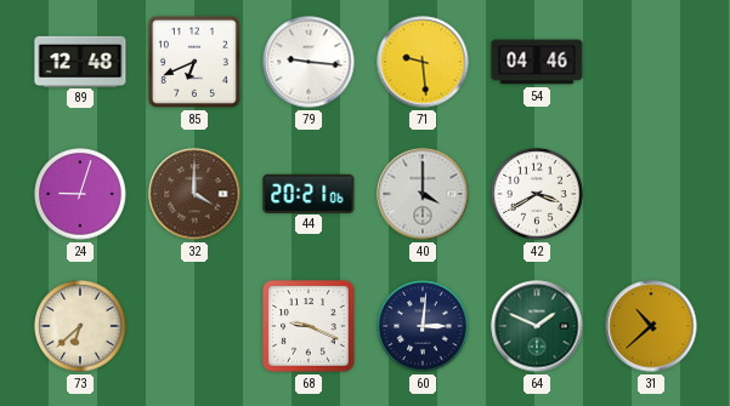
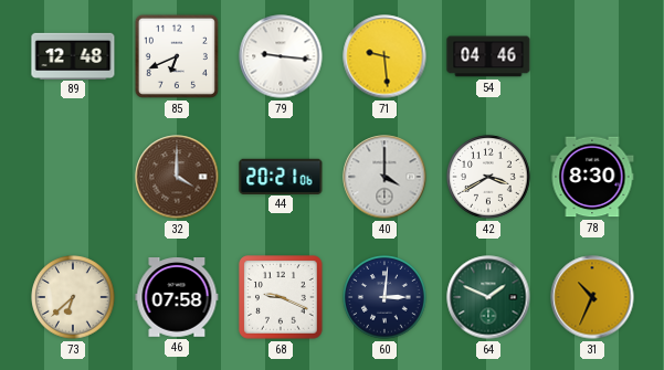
24: 9:03 -> none
78: none -> 8:30
46: none -> 07:58
31: 10:38 -> 10:34
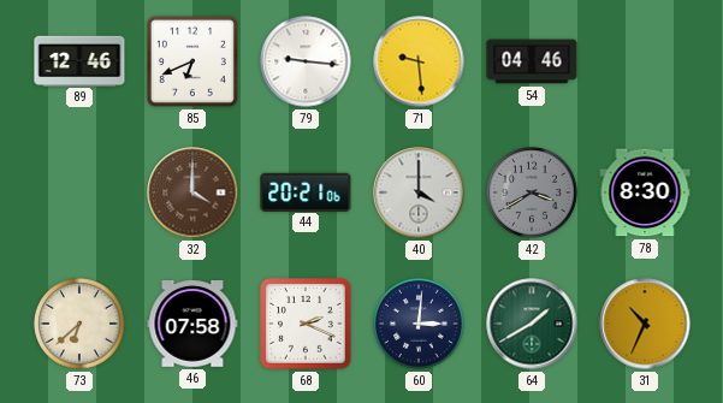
89: 12:48 -> 12:46
42 dial: white -> grey
68: 9:19 -> 2:19
64: 1:49 -> 1:40
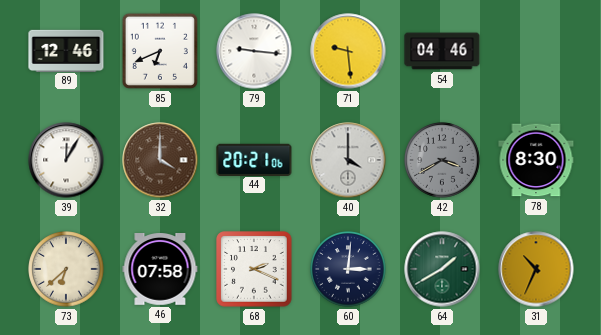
39: none -> 12:05
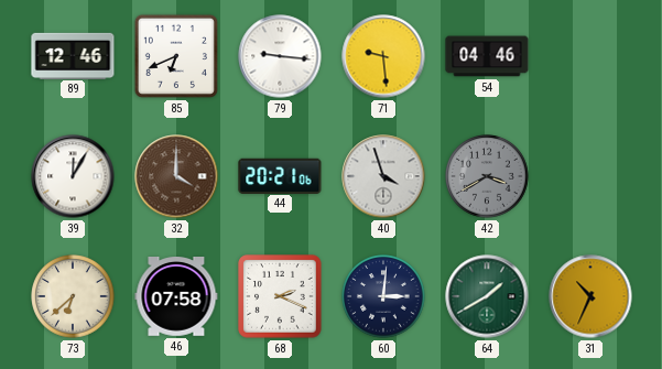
40: 4:00 -> 3:57
78: 8:30 -> none
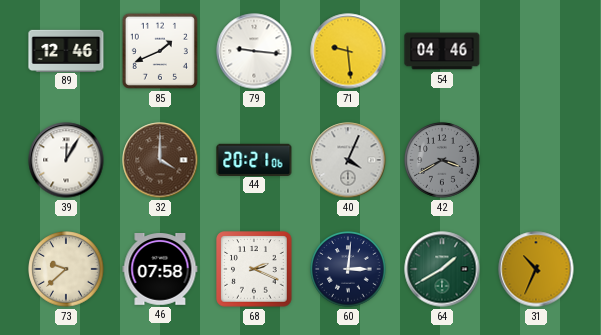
85: 6:41 -> 1:41
40: 3:57 -> 4:04
73: 6:38 -> 9:38
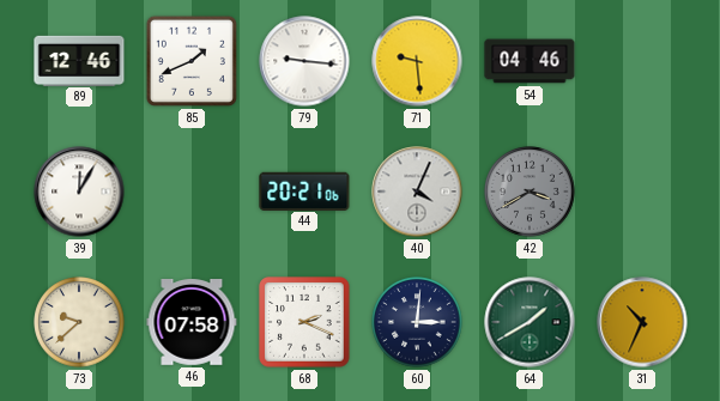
32: 4:00 -> none
